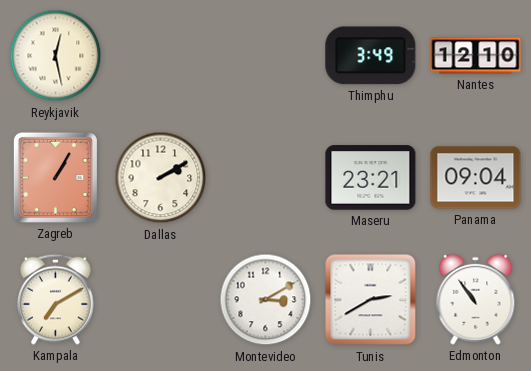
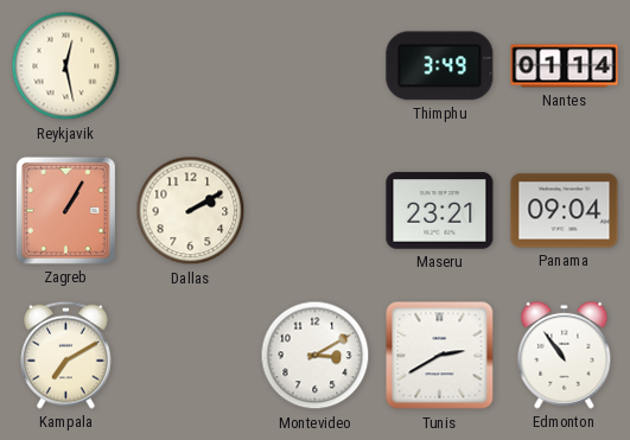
Nantes: 12:10 -> 01:14
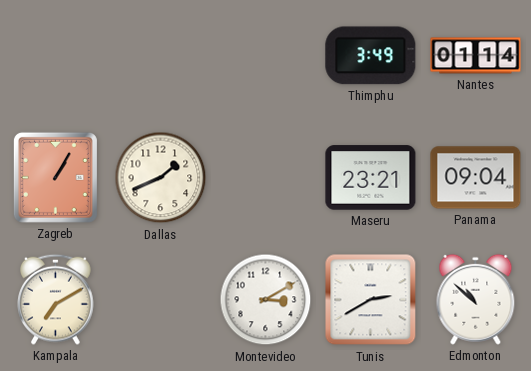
Reykjavik: 12:28 -> none
Dallas: 2:10 -> 1:41
Edmonton: 10:54 -> 10:52
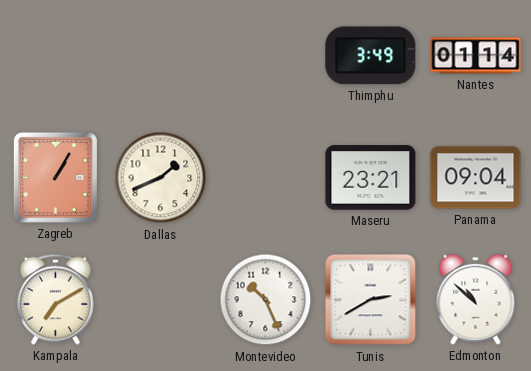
Montevideo: 3:10 -> 10:26
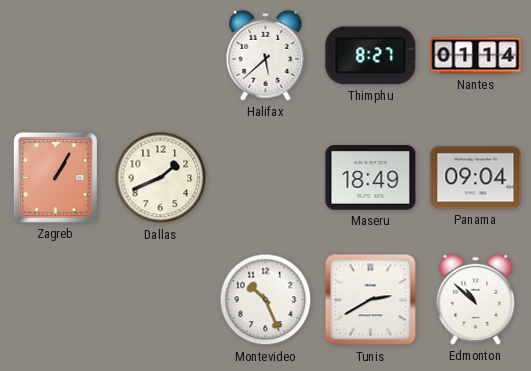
Halifax: none -> 5:38
Thimphu: 3:49 -> 8:27
Maseru: 23:21 -> 18:49
Kampala: 7:10 -> none
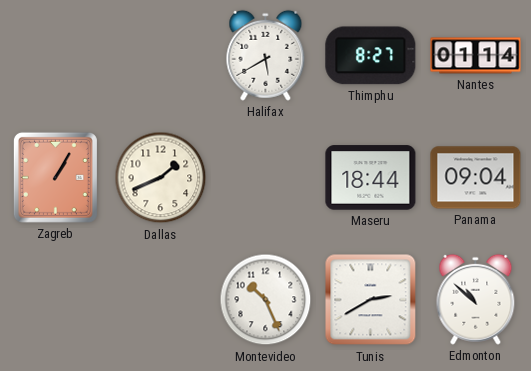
Halifax: 5:38 -> 5:40
Maseru: 18:49 -> 18:44
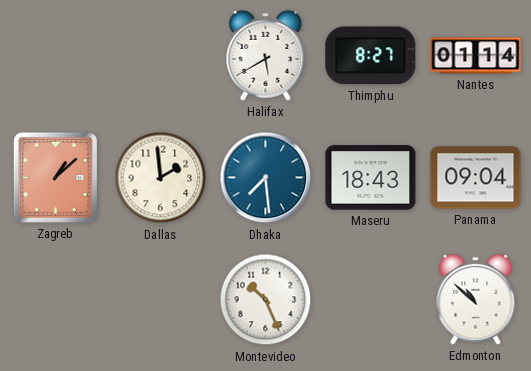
Zagreb: 1:05 -> 1:08
Dallas: 1:41 -> 1:59
Dhaka: none -> 7:29
Maseru: 18:44 -> 18:43
Tunis: 2:40 -> none
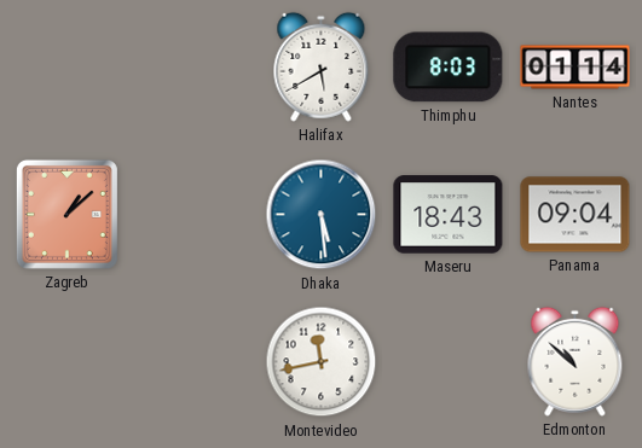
Thimphu: 8:27 -> 8:03
Dallas: 1:59 -> none
Dhaka: 7:29 -> 5:29
Montevideo: 10:26 -> 11:43
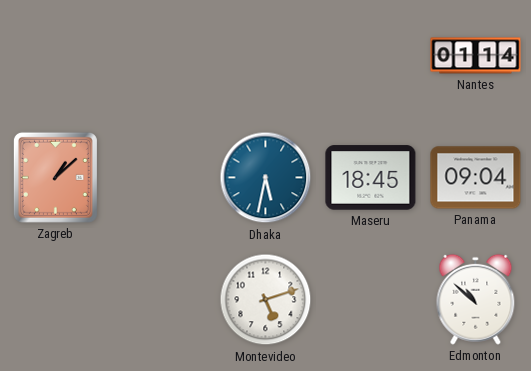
Halifax: 5:40 -> none
Thimphu: 8:03 -> none
Dhaka: 5:29 -> 5:32
Maseru: 18:43 -> 18:45
Montevideo: 11:43 -> 5:12
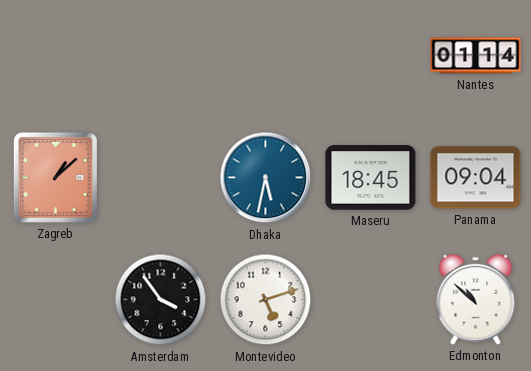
Amsterdam: none -> 3:54
